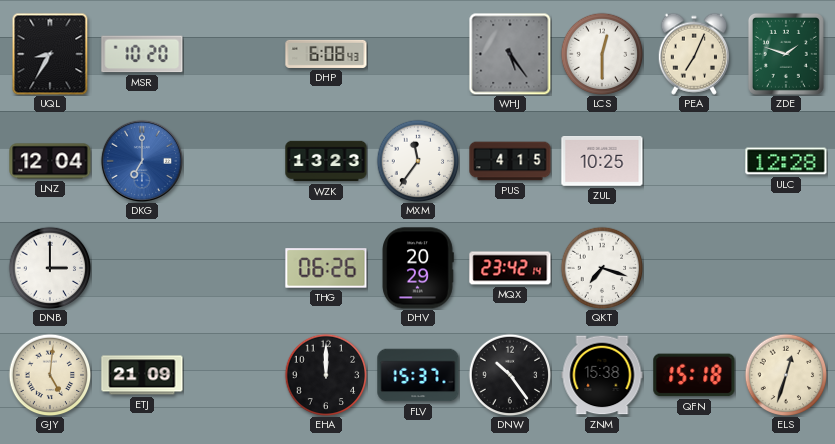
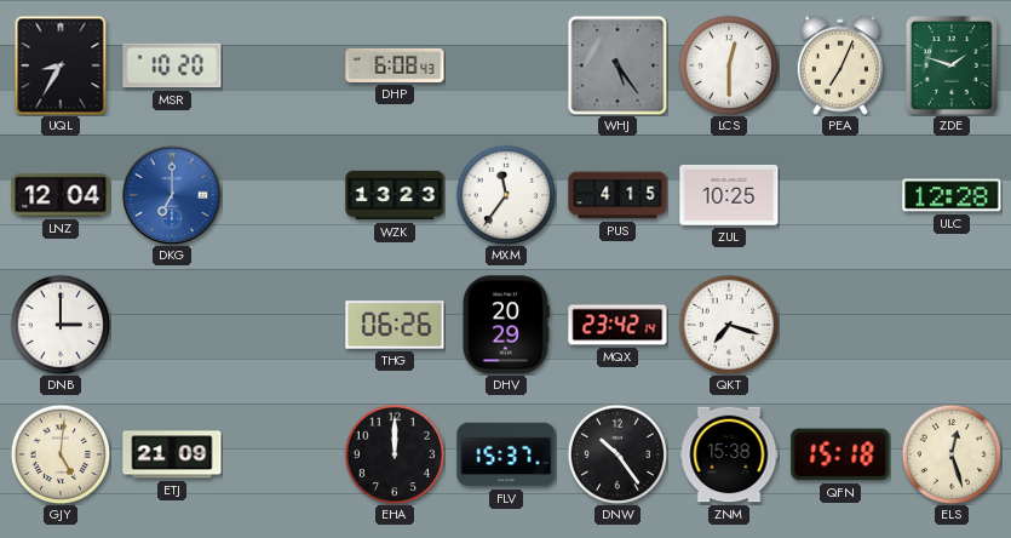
ELS: 12:33 -> 12:27
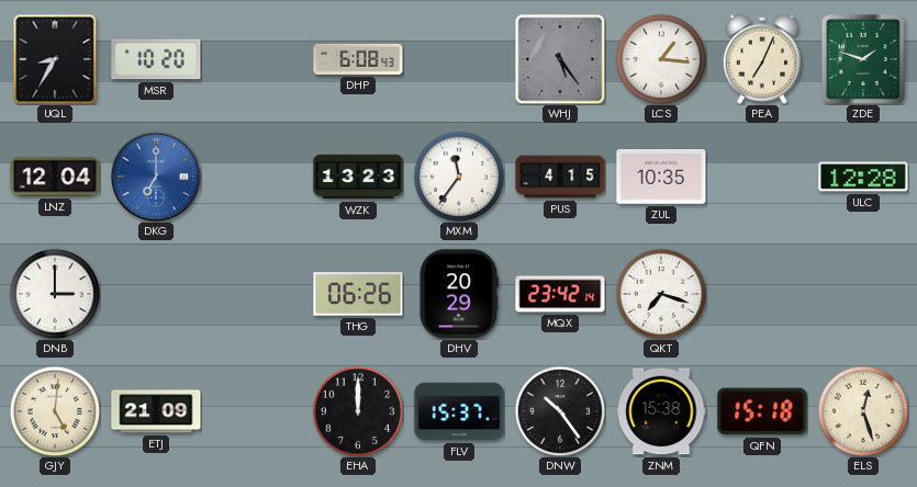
LCS: 12:30 -> 1:16
ZUL: 10:25 -> 10:35
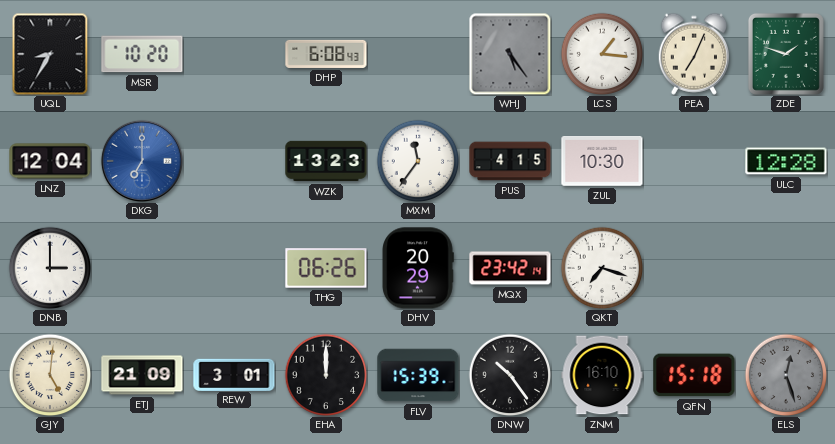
ZUL: 10:35 -> 10:30
REW: none -> 3:01
FLV: 15:37 -> 15:39
ZNM: 15:38 -> 16:10
ELS dial: cream -> grey
